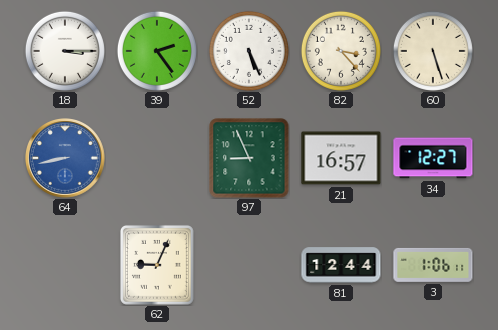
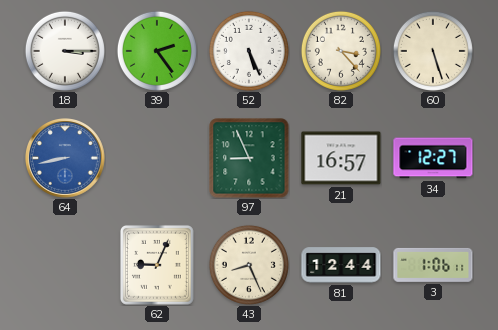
43: none -> 8:26
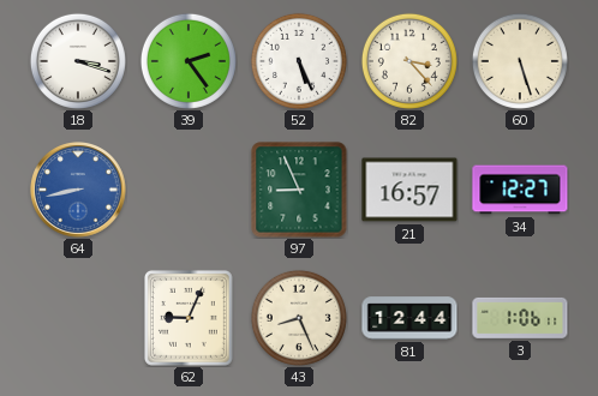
18: 3:15 -> 3:18
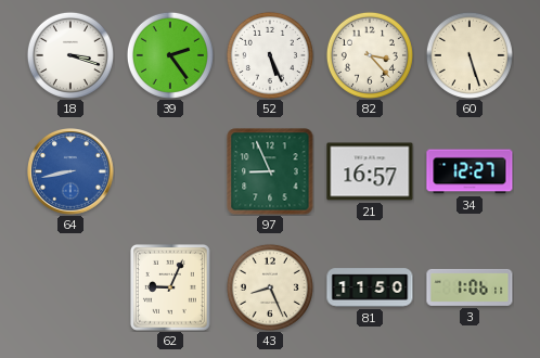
81: 12:44 -> 11:50
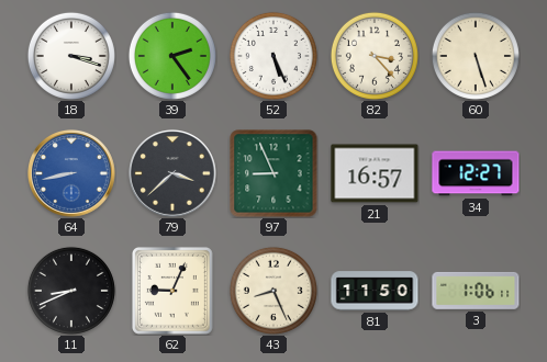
79: none -> 3:38
11: none -> 8:41
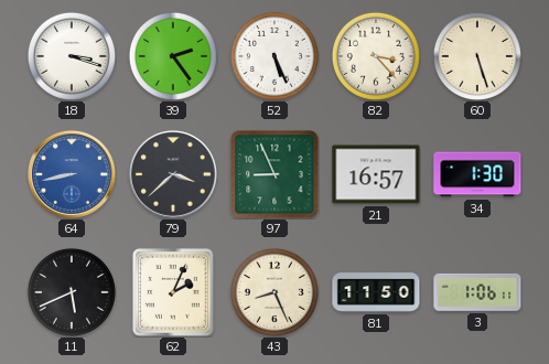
34: 12:27 -> 1:30
11: 8:41 -> 5:41
62: 9:04 -> 2:04
